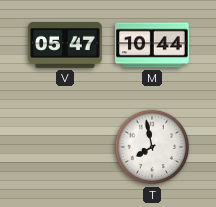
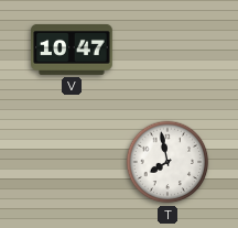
V: 05:47 -> 10:47
M: 10:44 -> none
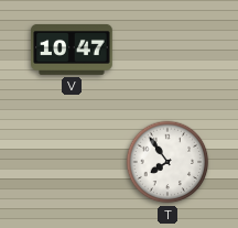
T: 7:58 -> 7:54
